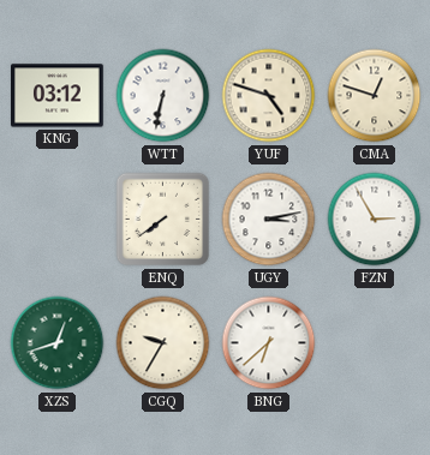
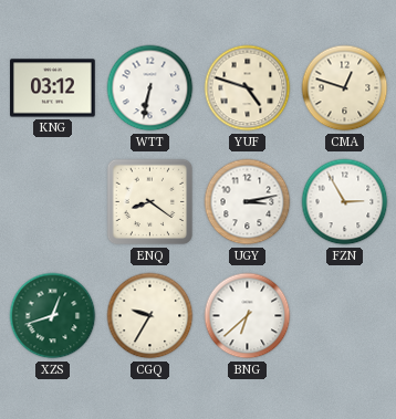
ENQ: 7:39 -> 8:21
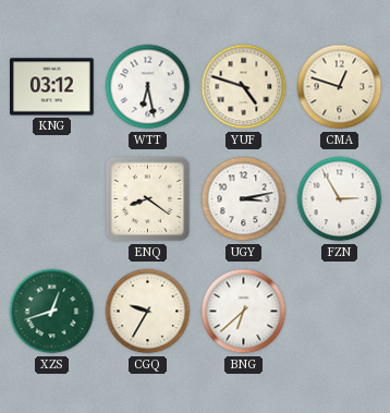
WTT: 6:32 -> 6:28
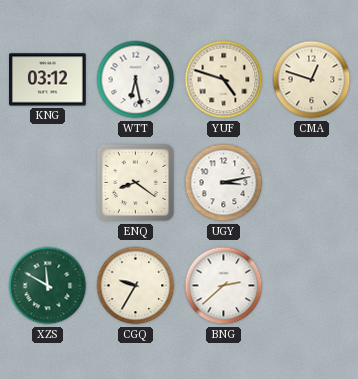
FZN: 2:55 -> none
XZS: 12:42 -> 11:50
BNG: 6:38 -> 2:38
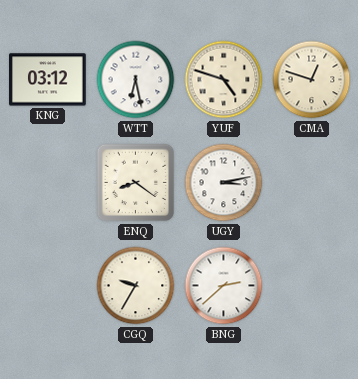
XZS: 11:50 -> none
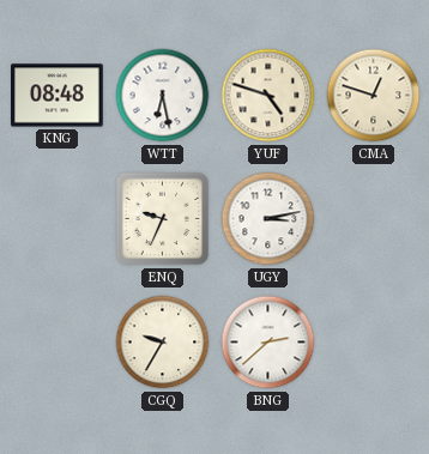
KNG: 03:12 -> 08:48
ENQ: 8:21 -> 9:34
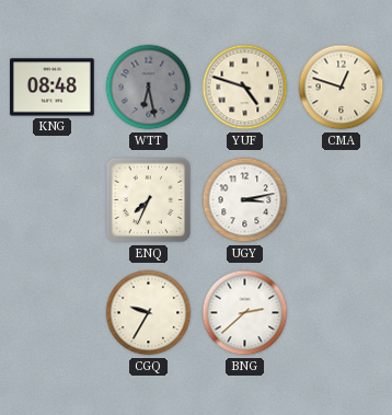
WTT dial: white -> grey
ENQ: 9:34 -> 7:34
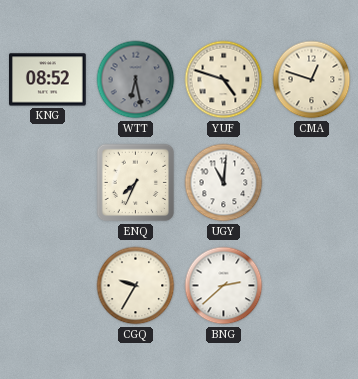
KNG: 08:48 -> 08:52
UGY: 3:13 -> 11:01
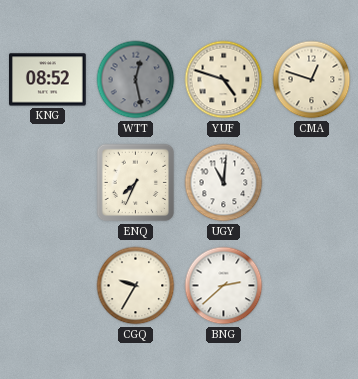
WTT: 6:28 -> 12:28
